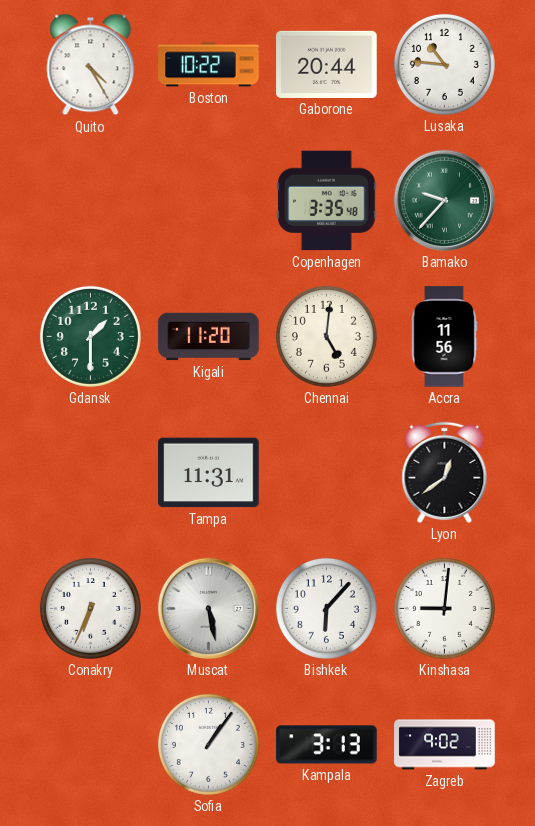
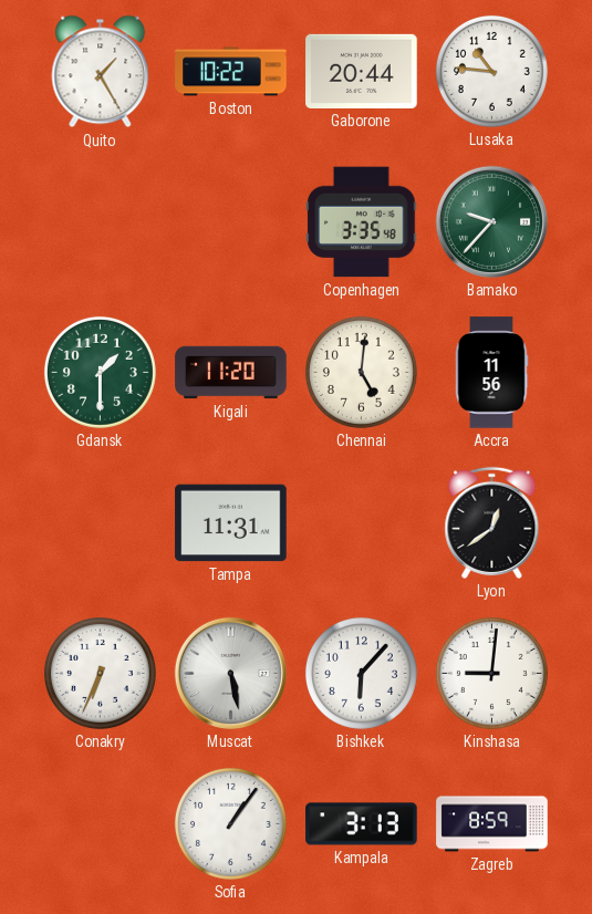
Quito: 4:25 -> 1:25
Zagreb: 9:02 -> 8:59
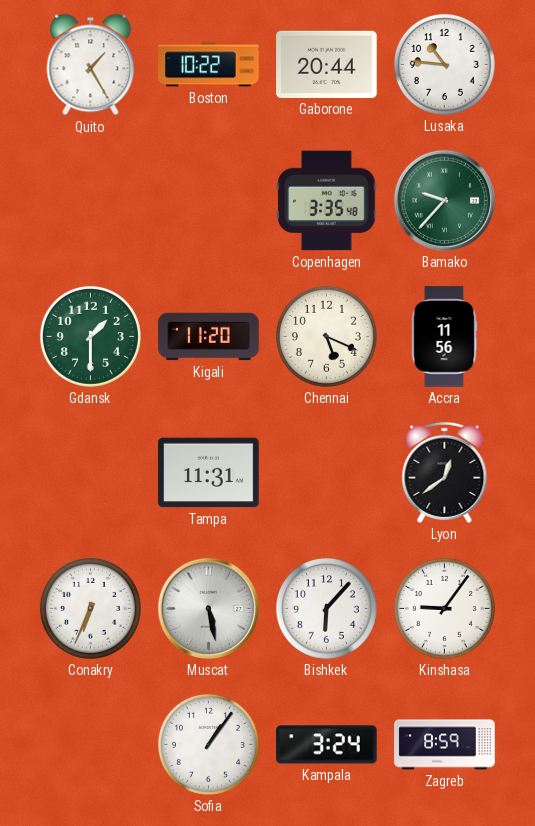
Chennai: 5:01 -> 5:19
Kinshasa: 9:01 -> 9:06
Kampala: 3:13 -> 3:24
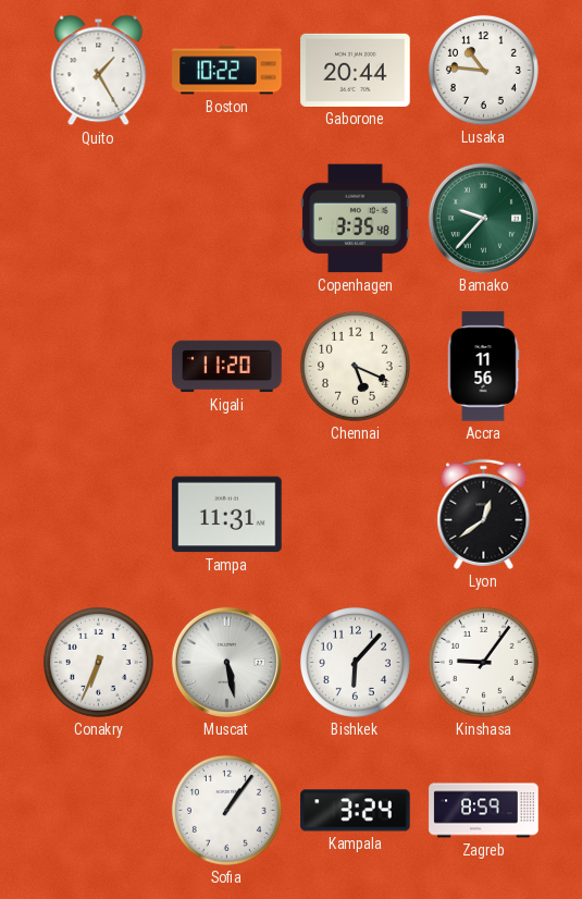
Gdansk: 1:30 -> none
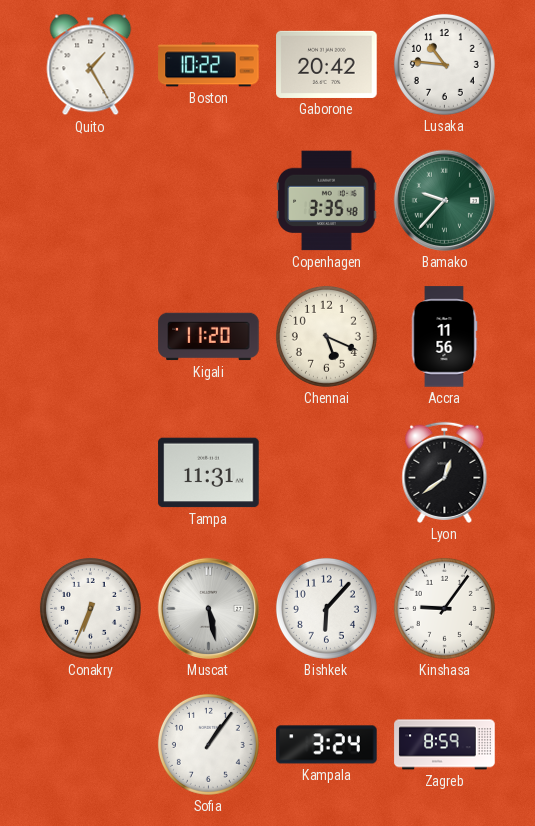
Gaborone: 20:44 -> 20:42
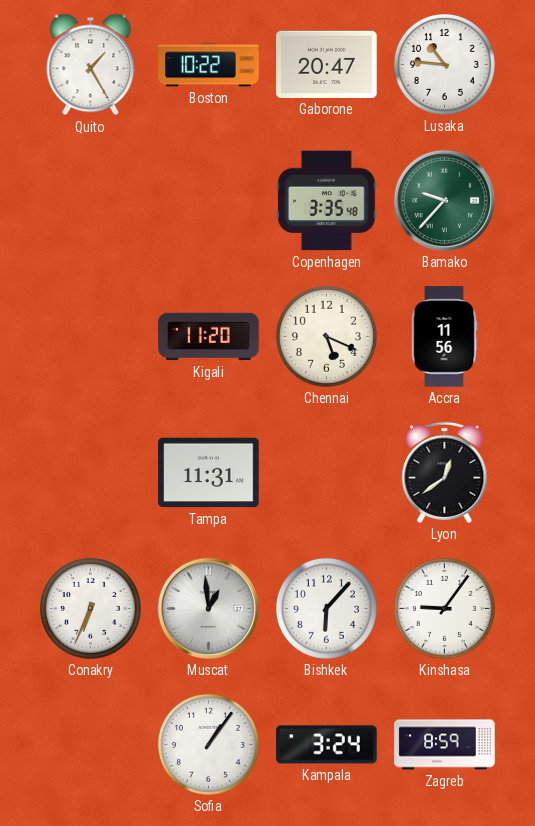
Gaborone: 20:42 -> 20:47
Muscat: 5:28 -> 12:59
